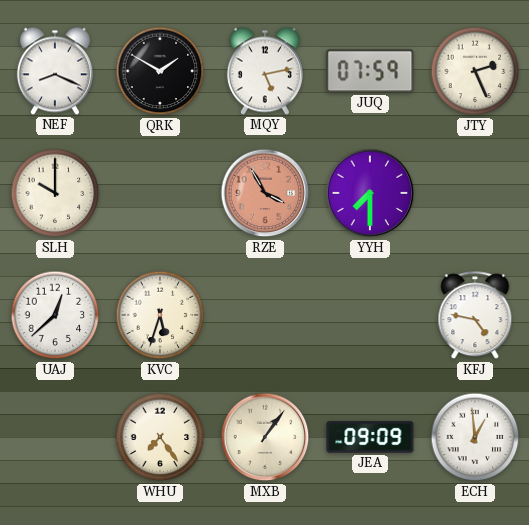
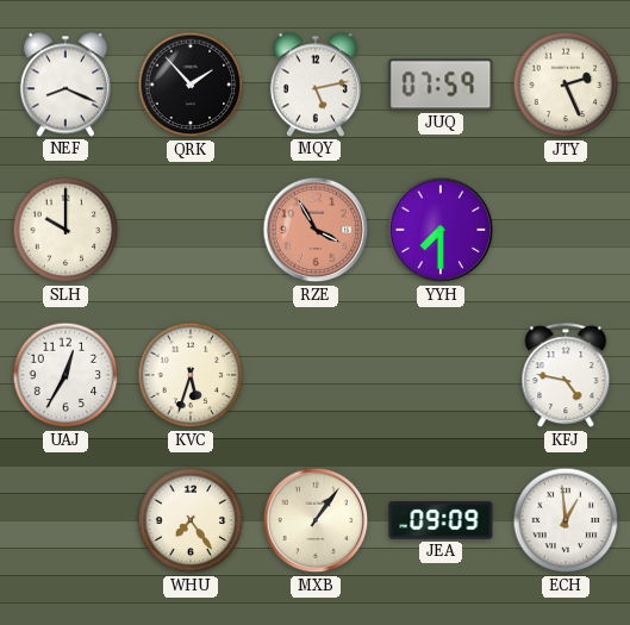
QRK: 1:50 -> 1:53
UAJ: 12:38 -> 12:35
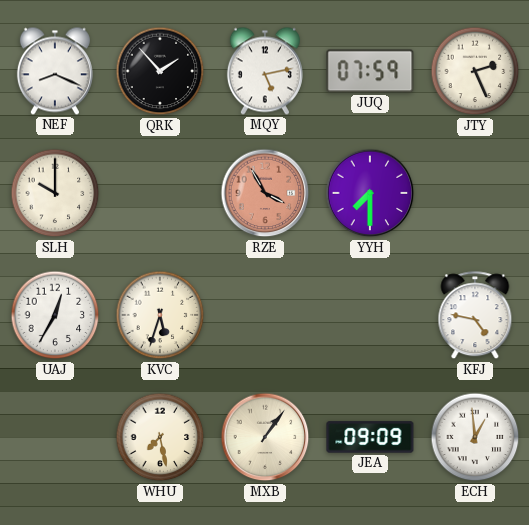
WHU: 7:24 -> 7:28
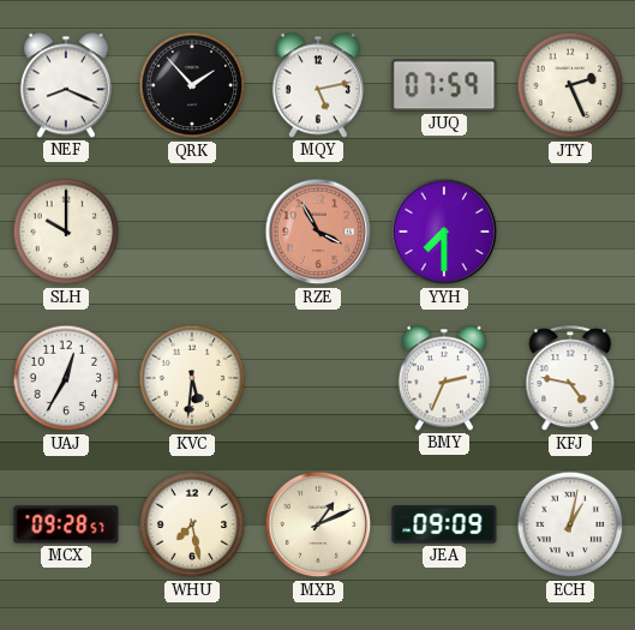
KVC: 5:33 -> 5:31
BMY: none -> 2:34
MCX: none -> 09:28
MXB: 1:06 -> 1:11
ECH: 12:59 -> 1:02
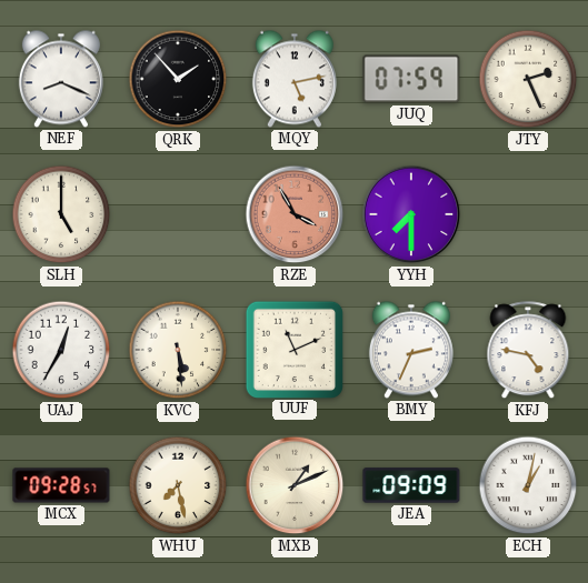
SLH: 10:00 -> 5:00
KVC: 5:31 -> 5:29
UUF: none -> 11:11
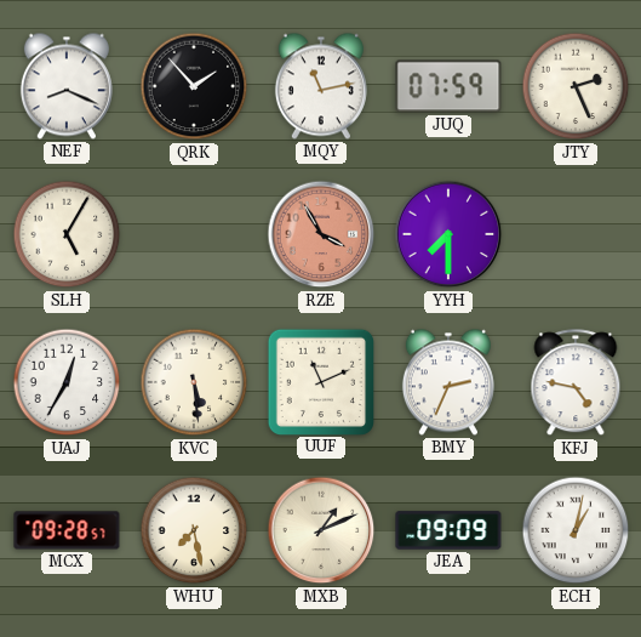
MQY: 5:13 -> 11:13
SLH: 5:00 -> 5:05
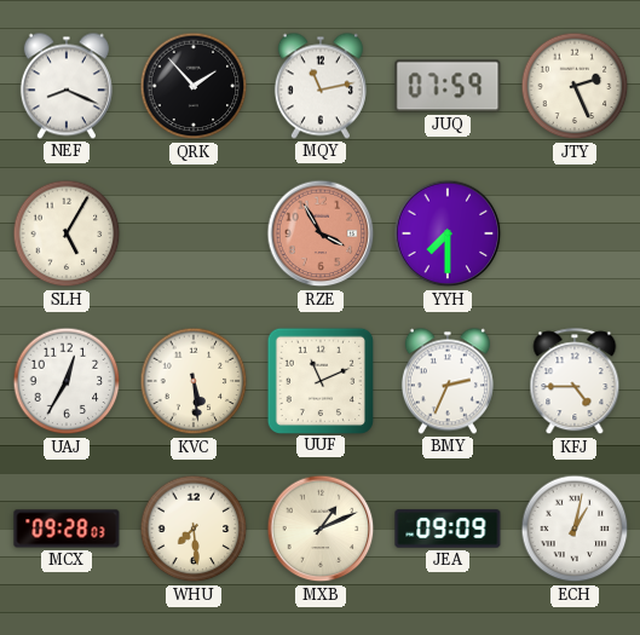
KFJ: 4:47 -> 4:45
MCX: 09:28:57 -> 09:28:03
WHU: 7:28 -> 7:29
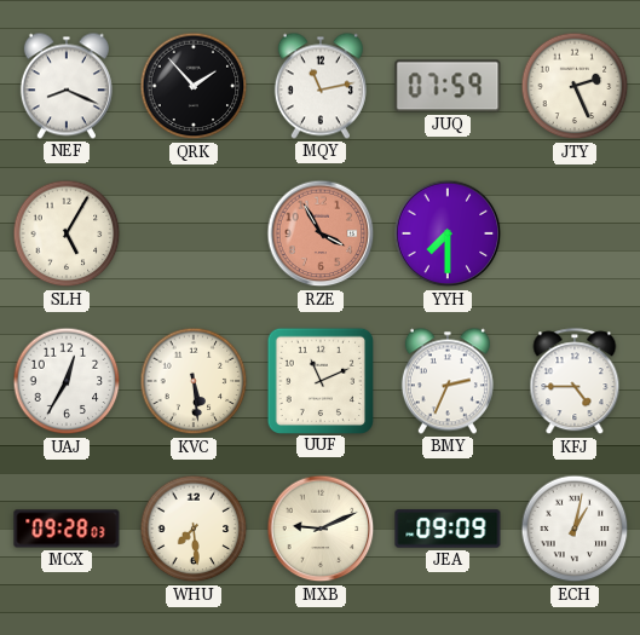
MXB: 1:11 -> 9:11
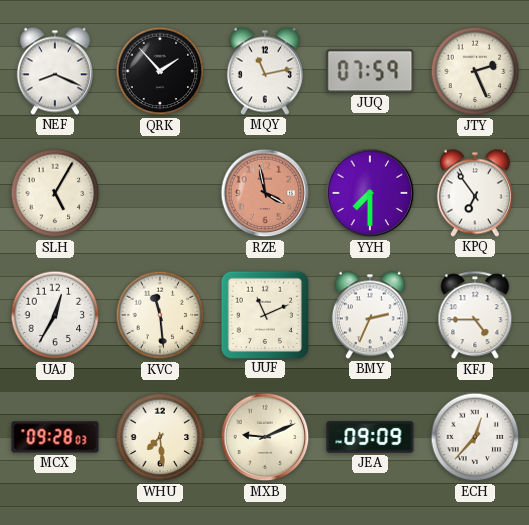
RZE: 3:55 -> 3:58
KPQ: none -> 6:54
KVC: 5:29 -> 11:29
ECH: 1:02 -> 12:37
